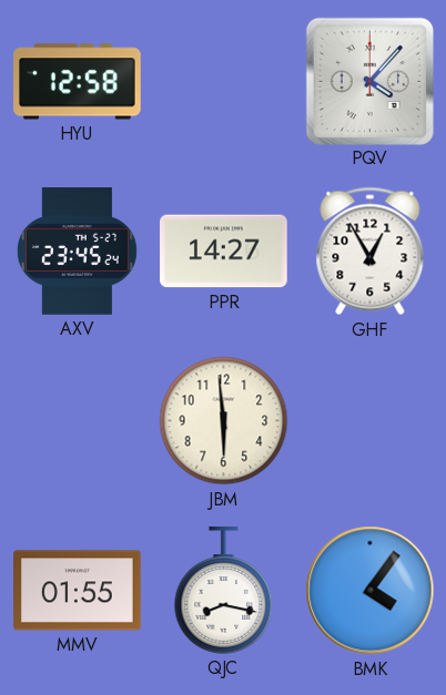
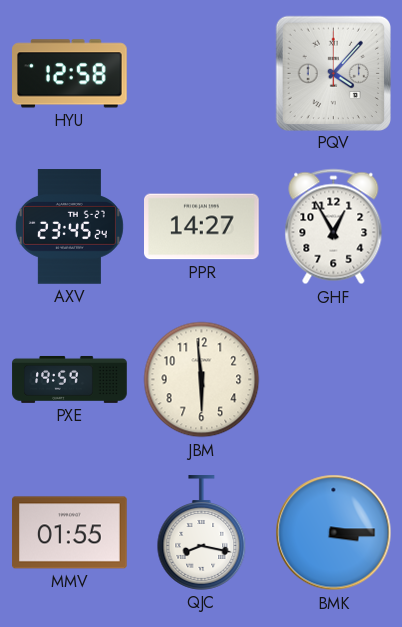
PXE: none -> 19:59
BMK: 4:06 -> 3:15
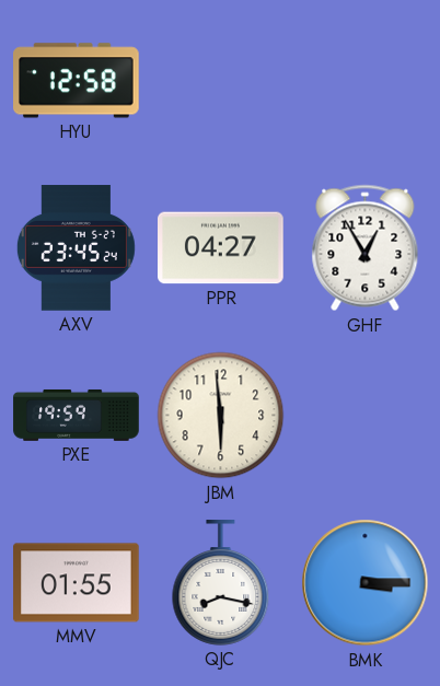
PQV: 4:07 -> none
PPR: 14:27 -> 04:27
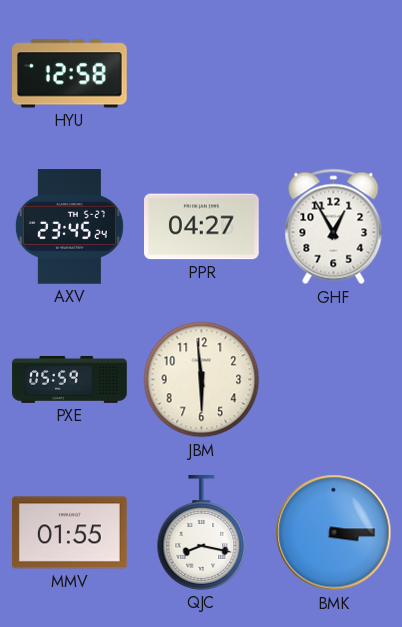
PXE: 19:59 -> 05:59
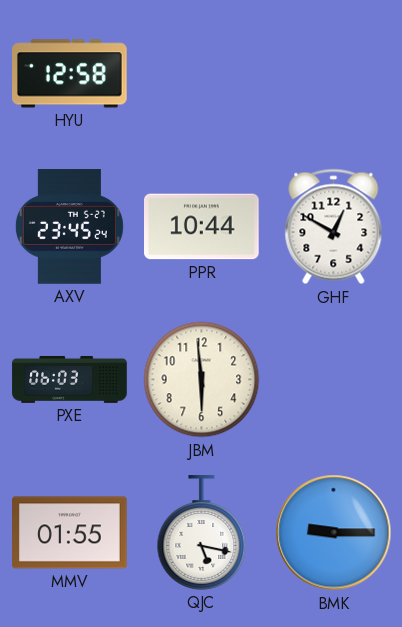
PPR: 04:27 -> 10:44
GHF: 12:55 -> 12:50
PXE: 05:59 -> 06:03
QJC: 8:17 -> 5:17
BMK: 3:15 -> 9:15
